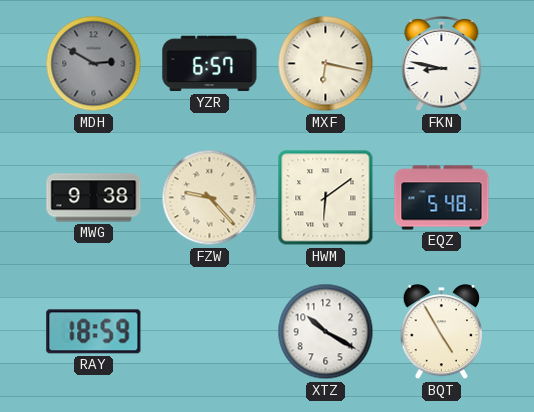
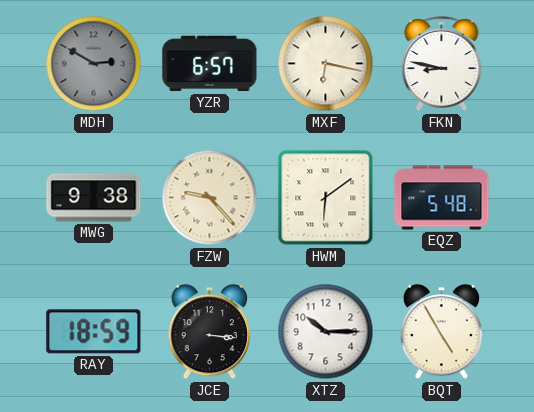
JCE: none -> 3:16
XTZ: 10:20 -> 10:15
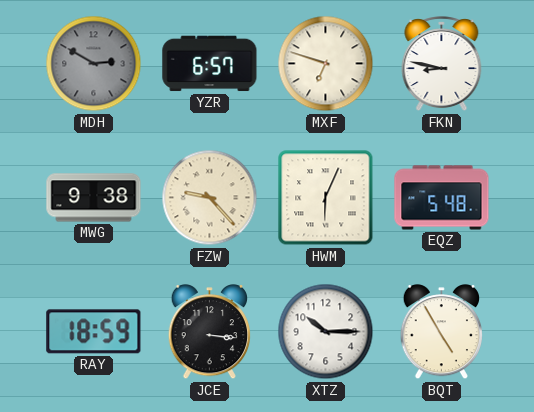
MXF: 6:17 -> 6:48
HWM: 6:09 -> 6:04
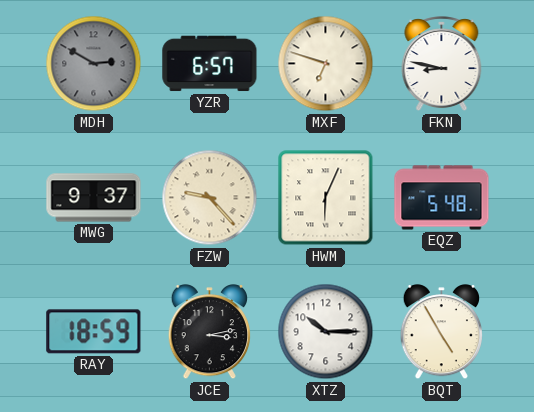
MWG: 9:38 -> 9:37
JCE: 3:16 -> 3:13
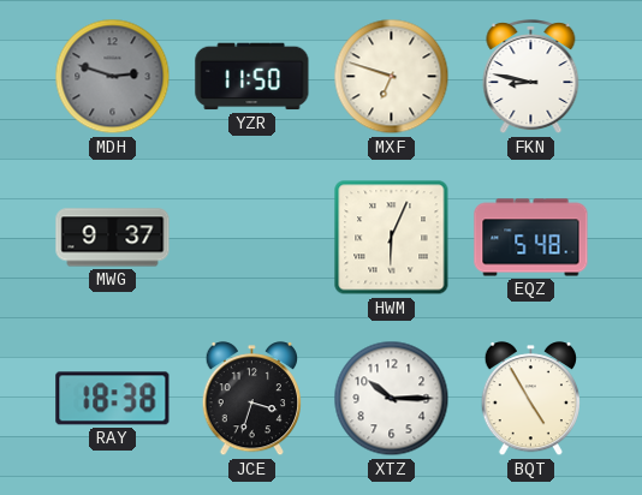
MDH: 2:50 -> 2:48
YZR: 6:57 -> 11:50
FZW: 9:23 -> none
RAY: 18:59 -> 18:38
JCE: 3:13 -> 3:33
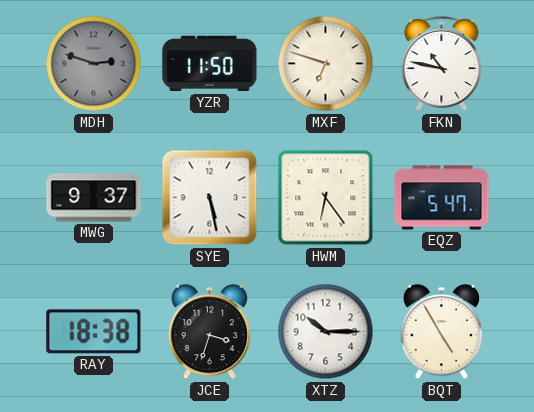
FKN: 8:47 -> 10:47
SYE: none -> 5:28
HWM: 6:04 -> 6:24
EQZ: 5:48 -> 5:47
